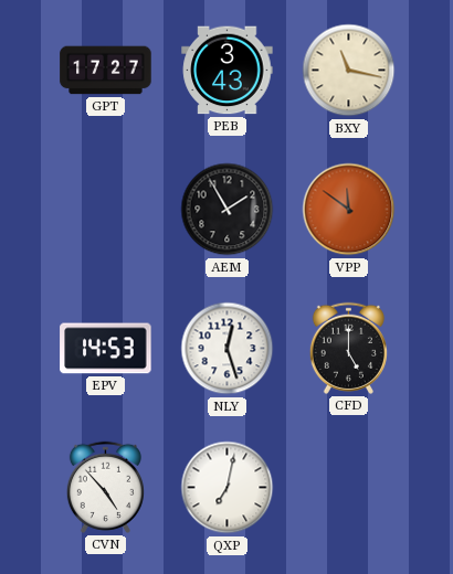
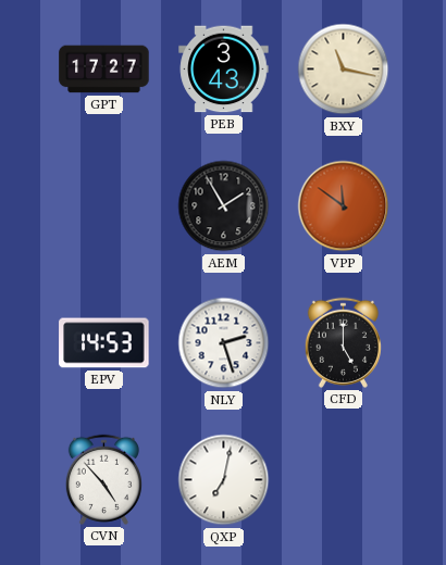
NLY: 12:27 -> 2:27
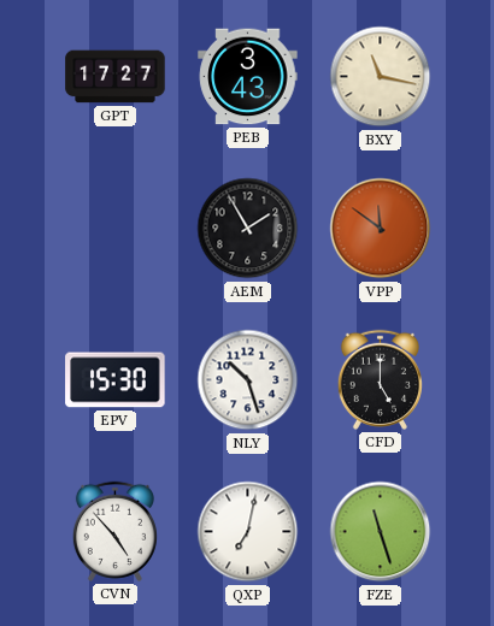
EPV: 14:53 -> 15:30
NLY: 2:27 -> 10:27
FZE: none -> 11:27
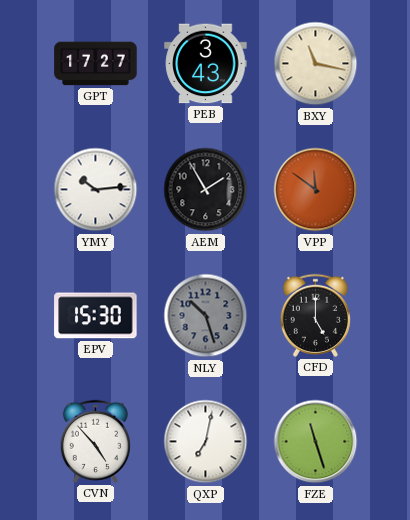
YMY: none -> 10:14
NLY dial: white -> grey
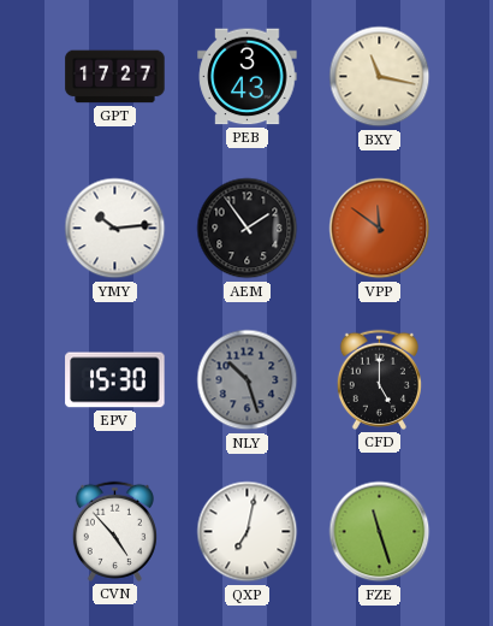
AEM: 1:55 -> 1:54
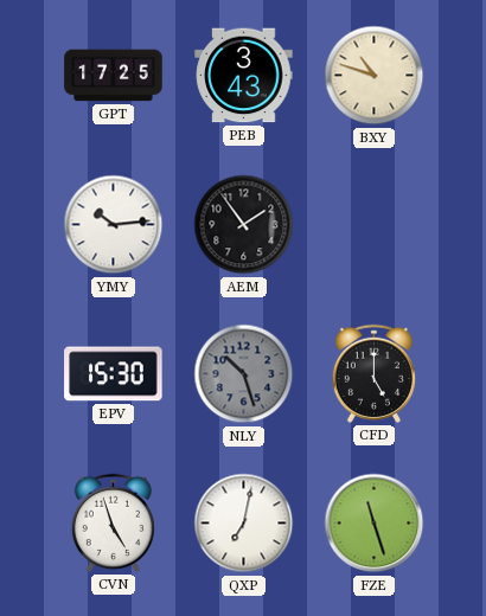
GPT: 17:27 -> 17:25
BXY: 11:17 -> 10:48
VPP: 11:51 -> none
CVN: 4:53 -> 4:57
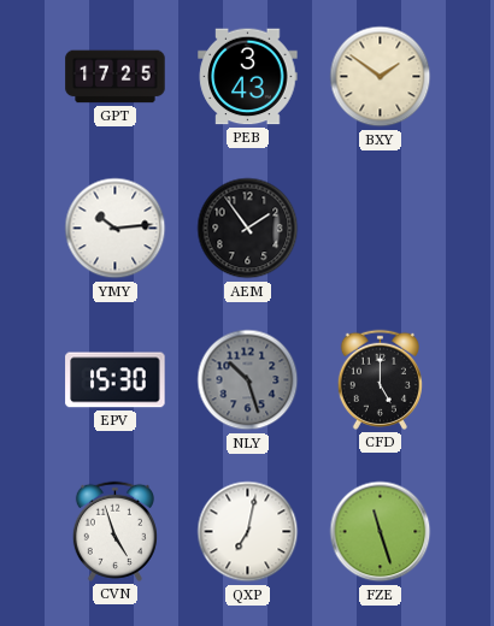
BXY: 10:48 -> 1:51
